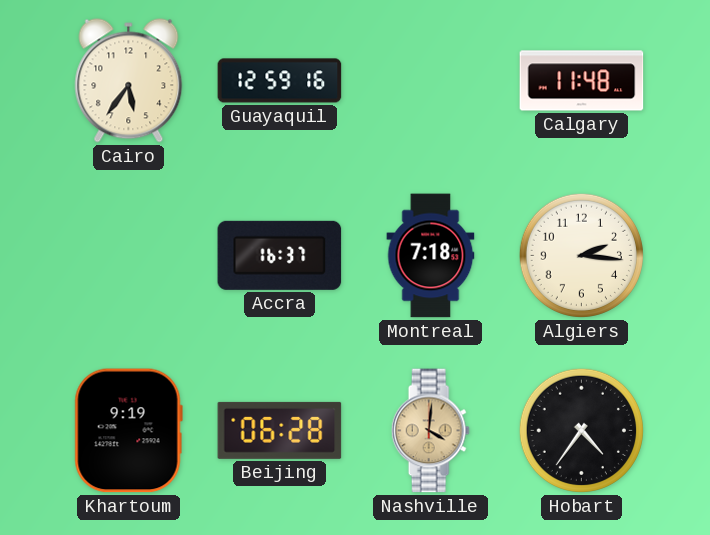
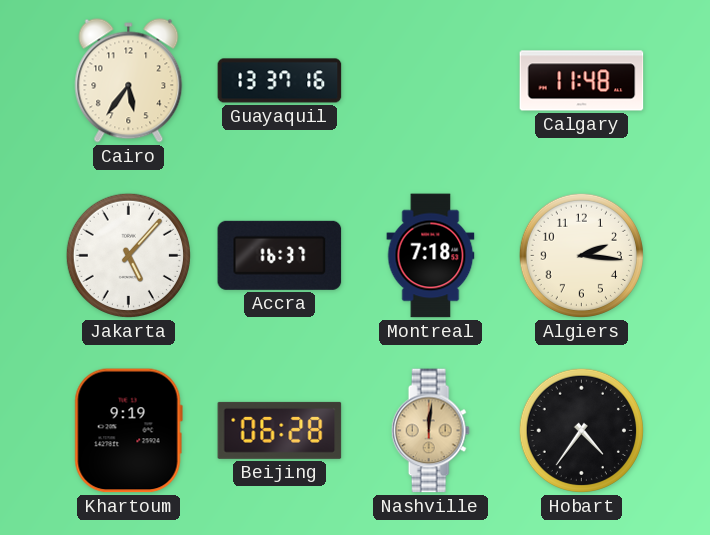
Guayaquil: 12:59 -> 13:37
Jakarta: none -> 5:07
Nashville: 4:01 -> 12:01
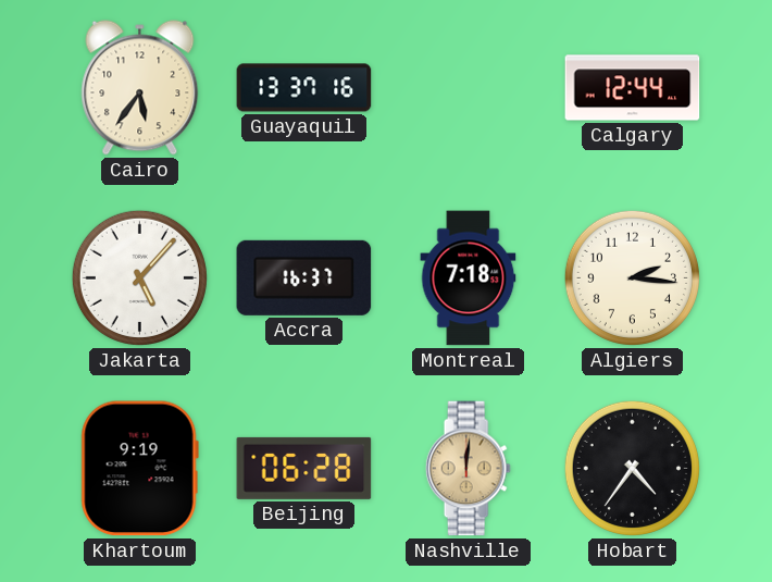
Calgary: 11:48 -> 12:44
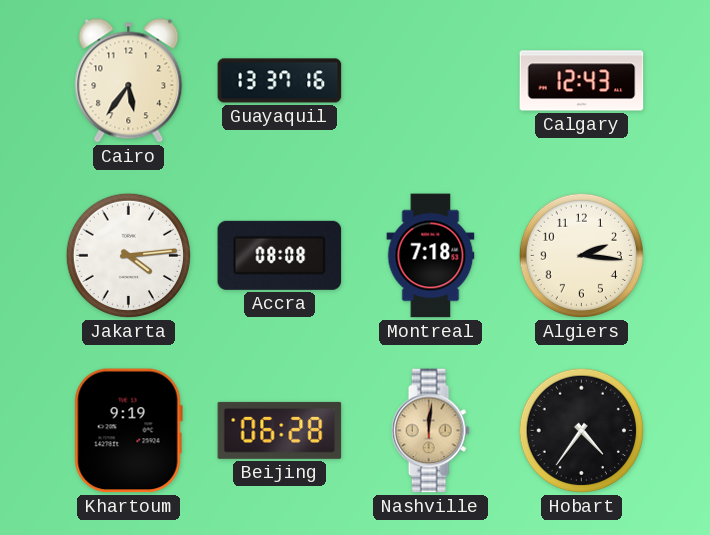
Calgary: 12:44 -> 12:43
Jakarta: 5:07 -> 4:14
Accra: 16:37 -> 08:08
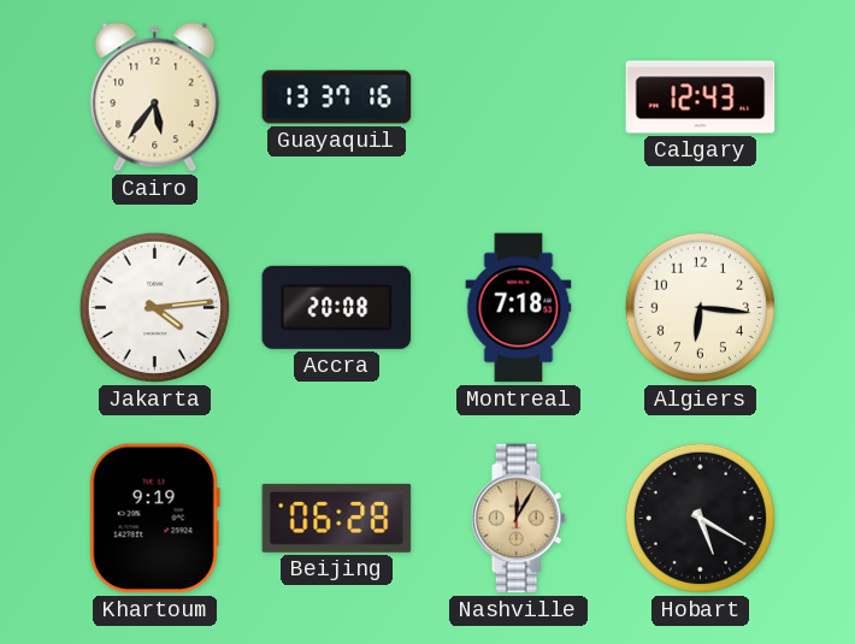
Accra: 08:08 -> 20:08
Algiers: 2:16 -> 6:16
Nashville: 12:01 -> 12:05
Hobart: 4:36 -> 5:20
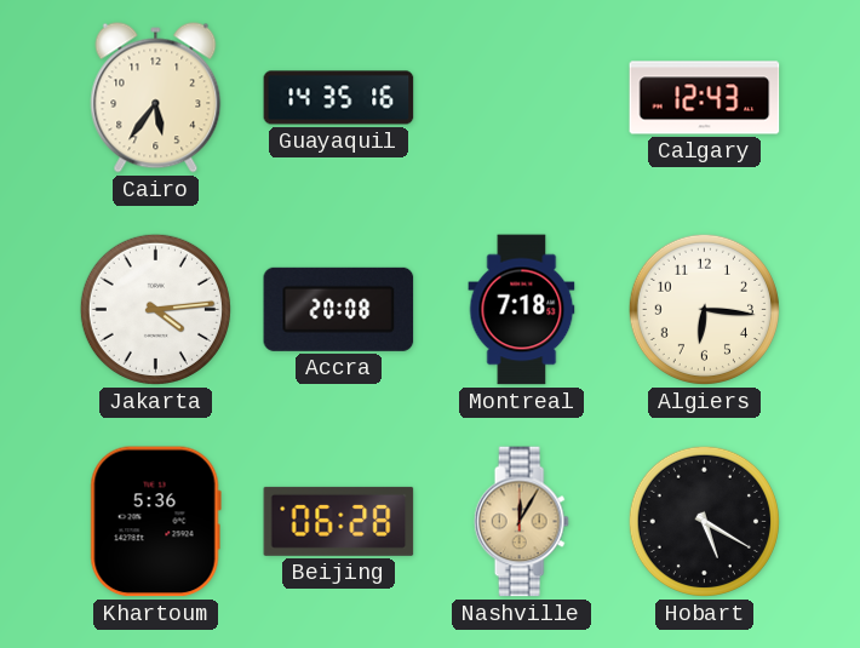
Guayaquil: 13:37 -> 14:35
Khartoum: 9:19 -> 5:36
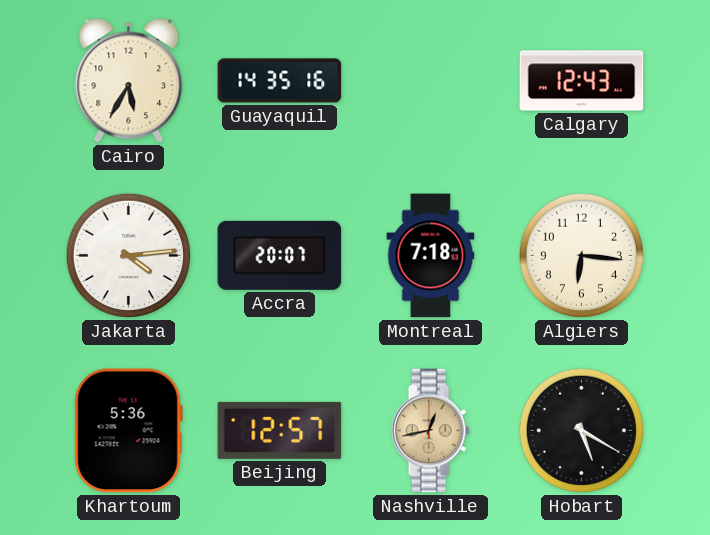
Cairo: 5:36 -> 5:35
Accra: 20:08 -> 20:07
Beijing: 06:28 -> 12:57
Nashville: 12:05 -> 12:43
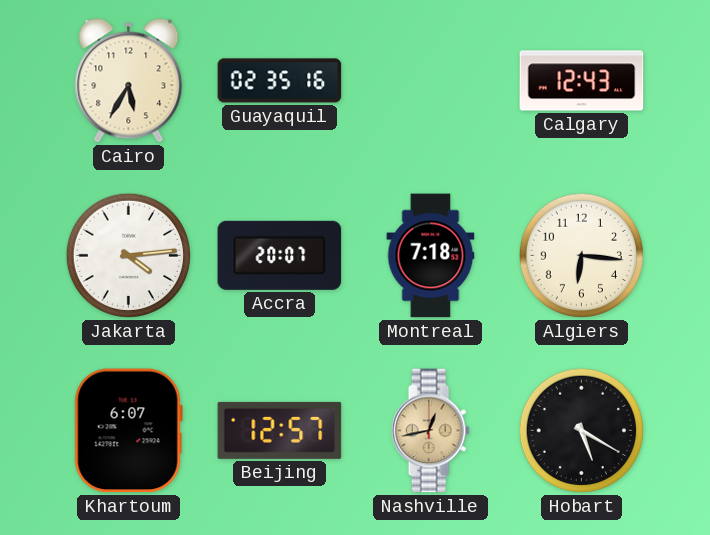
Guayaquil: 14:35 -> 02:35
Khartoum: 5:36 -> 6:07
